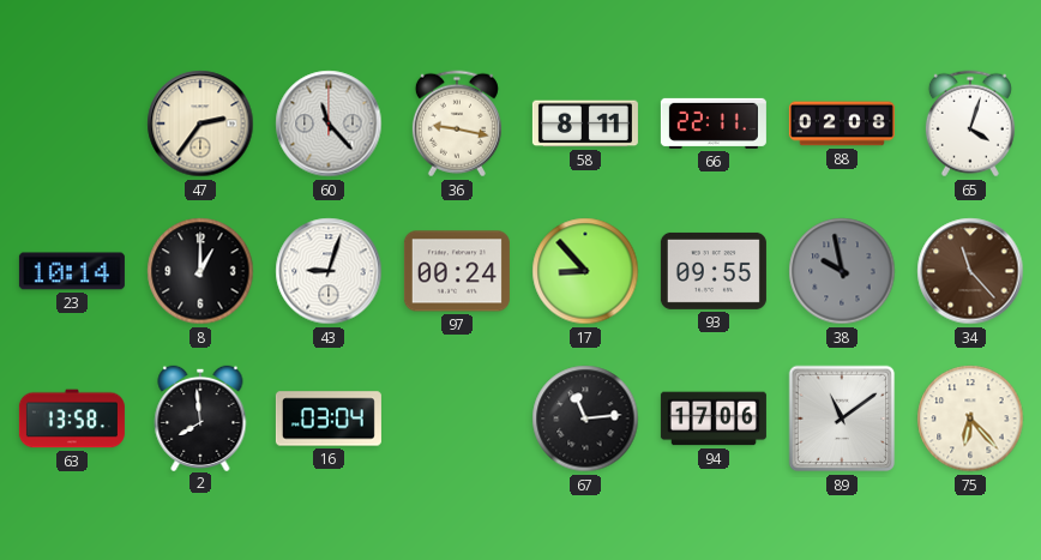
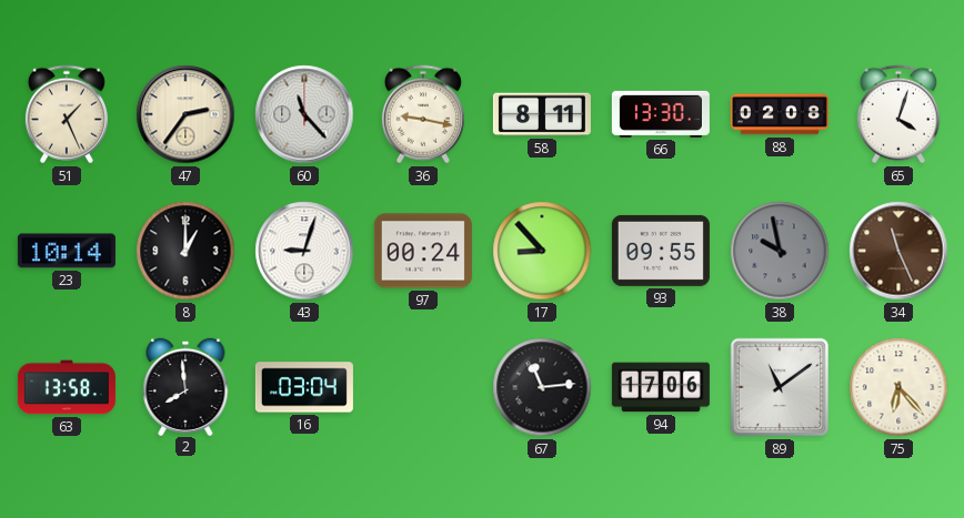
51: none -> 1:26
66: 22:11 -> 13:30
34: 11:23 -> 11:26
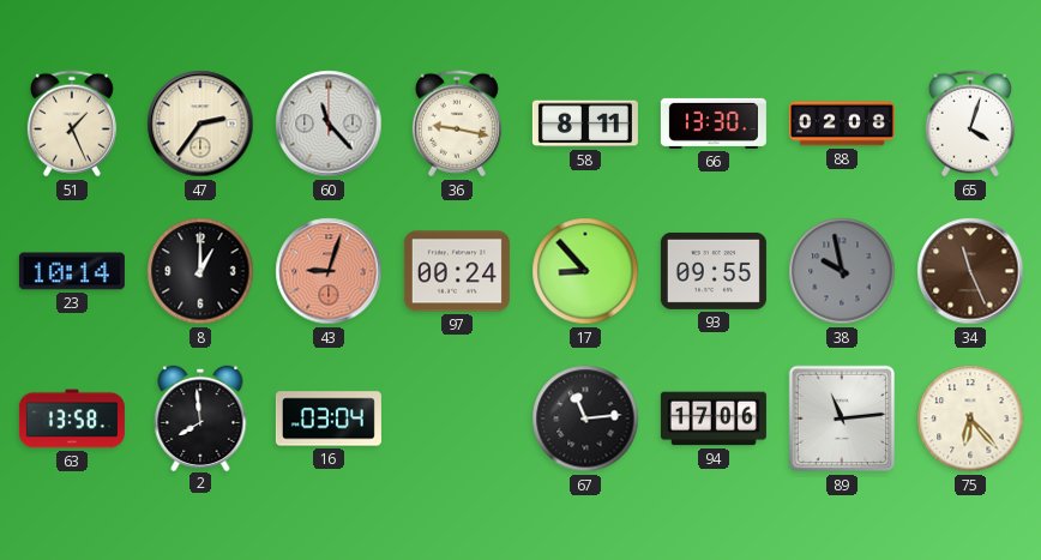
43 dial: white -> salmon
89: 11:09 -> 11:14
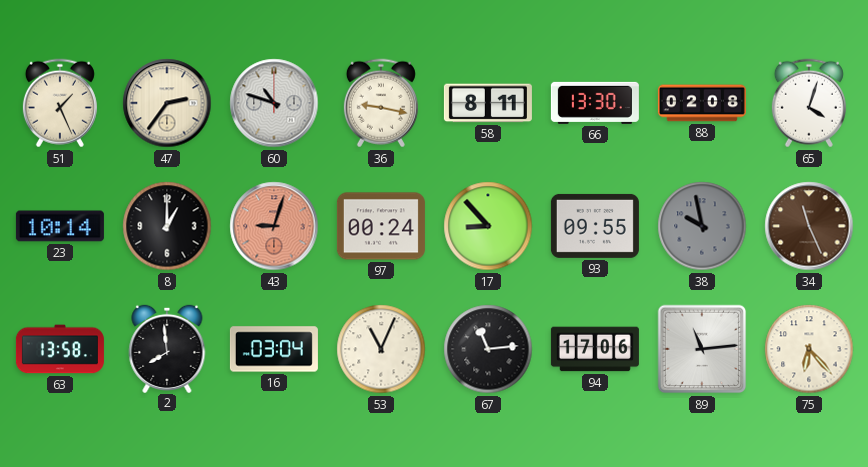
60: 11:23 -> 10:48
53: none -> 11:04
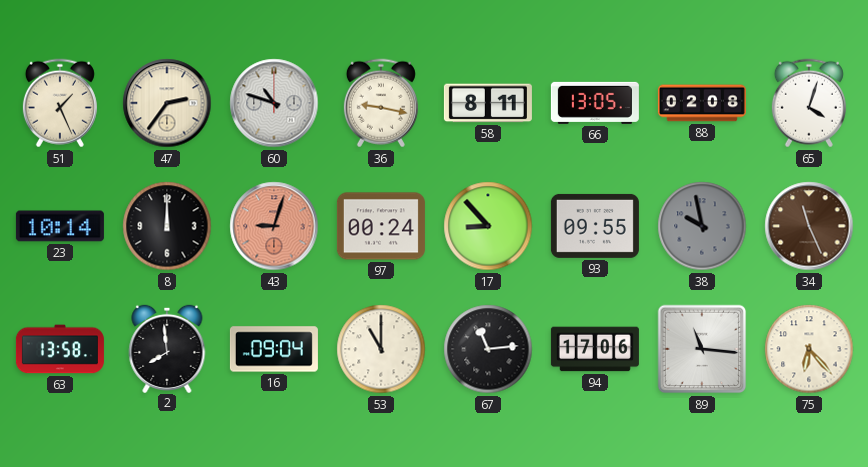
66: 13:30 -> 13:05
8: 1:00 -> 12:00
16: 03:04 -> 09:04
53: 11:04 -> 11:00
89: 11:14 -> 11:16
